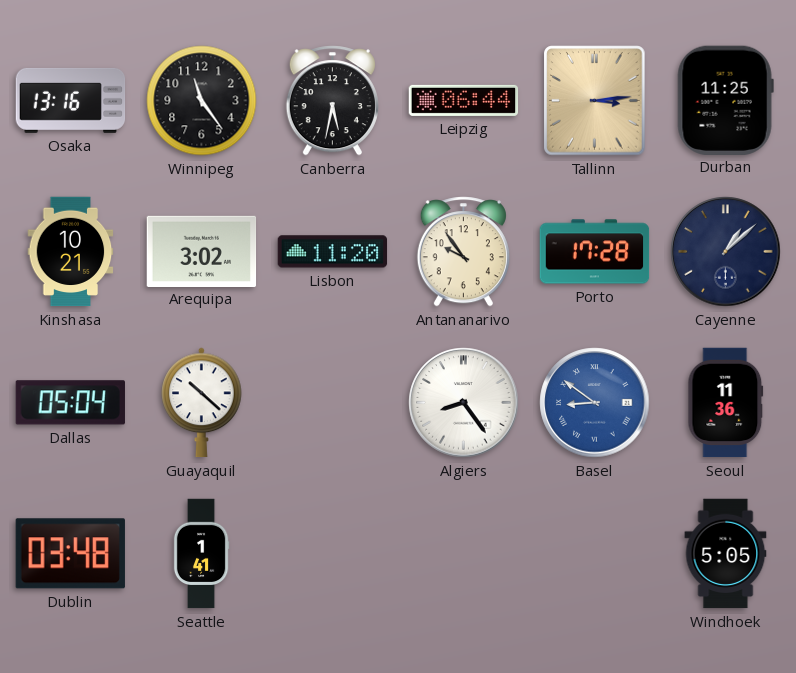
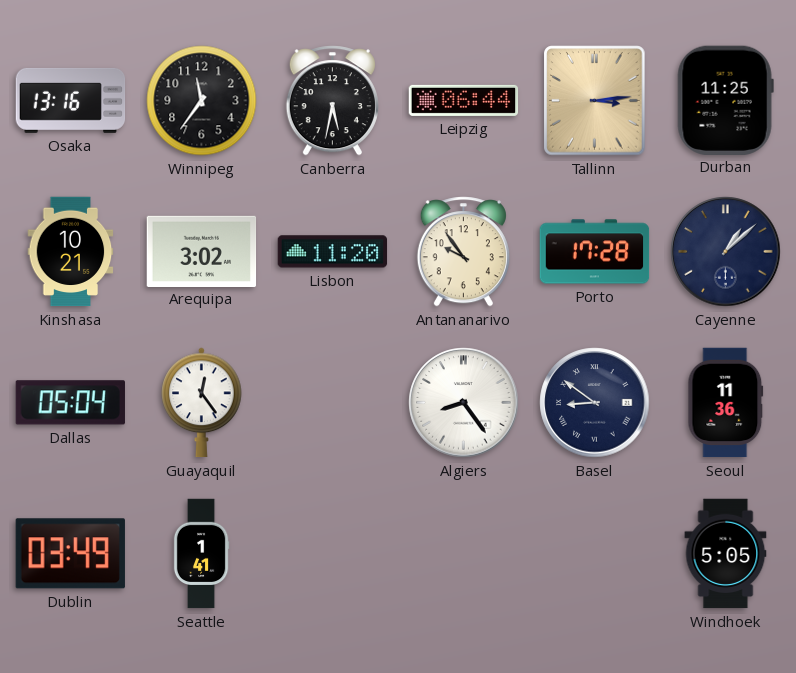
Winnipeg: 11:24 -> 11:36
Guayaquil: 10:22 -> 12:24
Basel dial: blue -> navy
Dublin: 03:48 -> 03:49
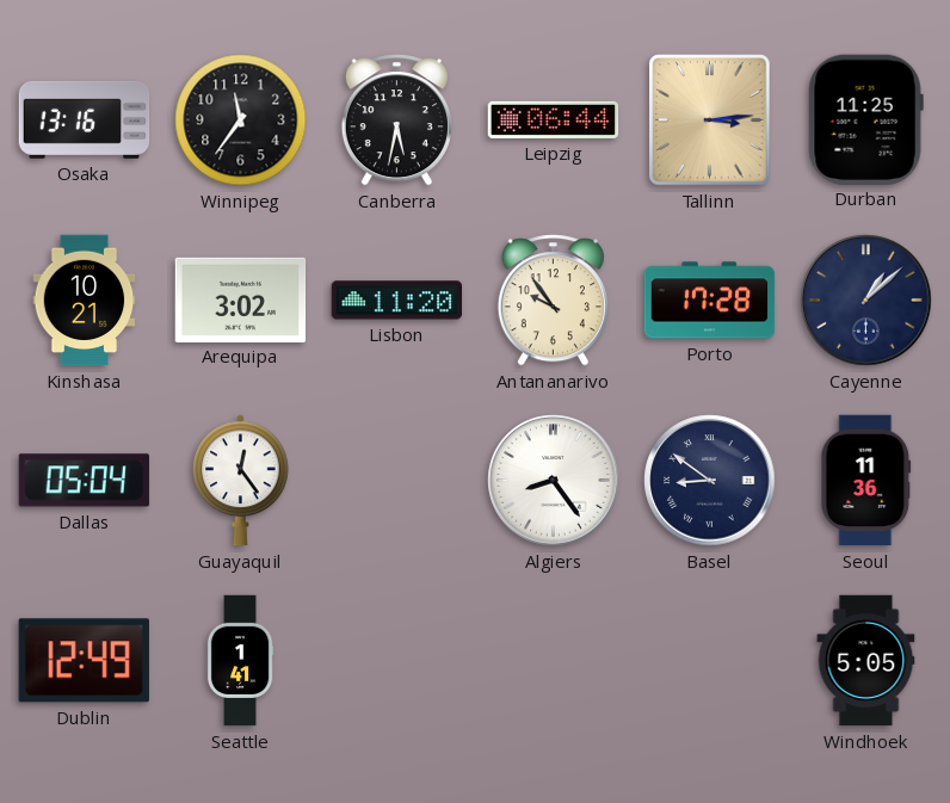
Dublin: 03:49 -> 12:49
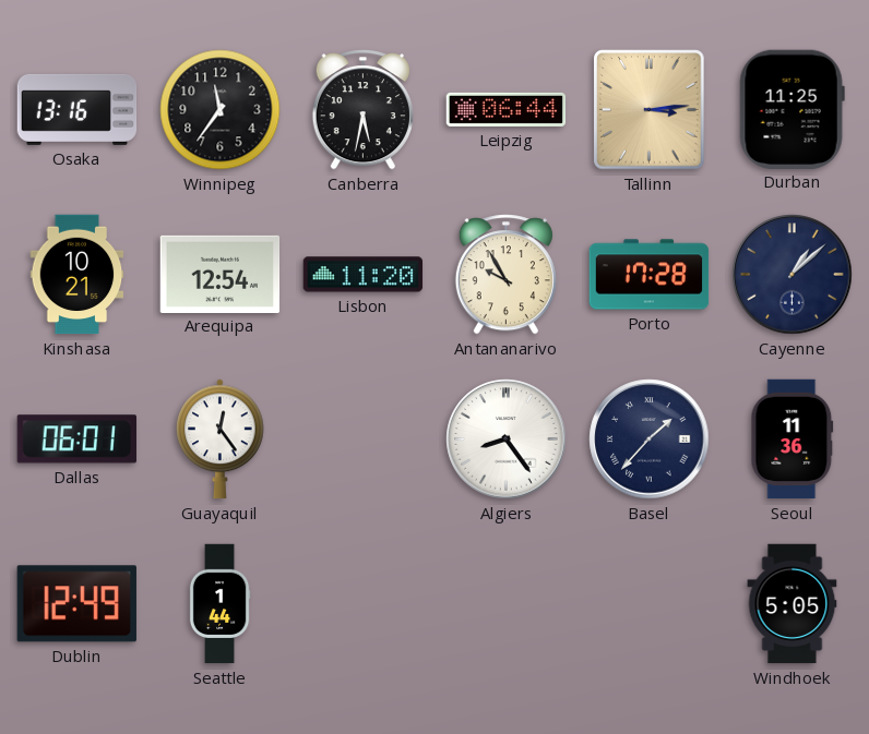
Arequipa: 3:02 -> 12:54
Antananarivo: 9:54 -> 9:55
Dallas: 05:04 -> 06:01
Basel: 8:51 -> 1:37
Seattle: 1:41 -> 1:44
